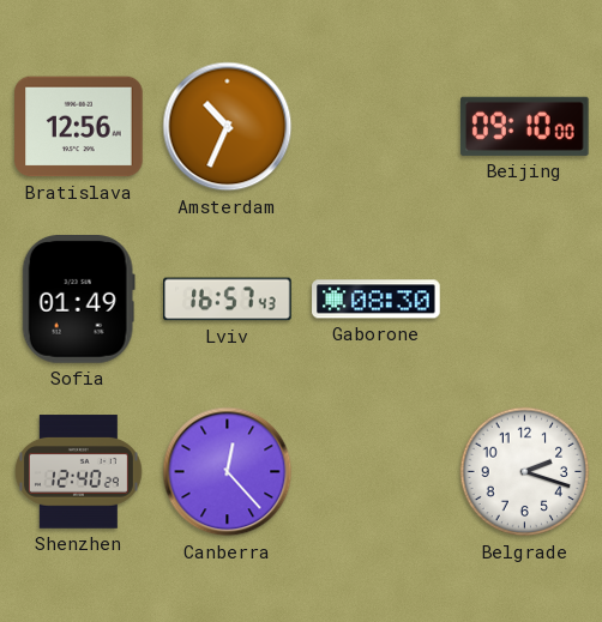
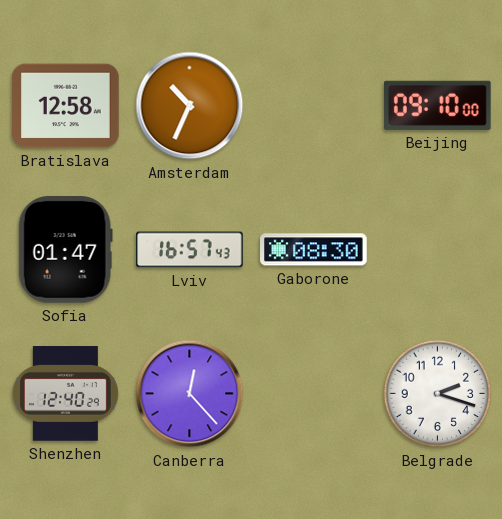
Bratislava: 12:56 -> 12:58
Sofia: 01:49 -> 01:47
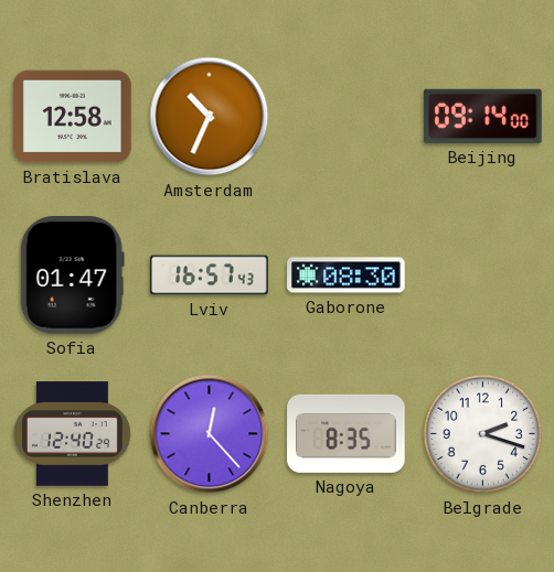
Beijing: 09:10 -> 09:14
Nagoya: none -> 8:35
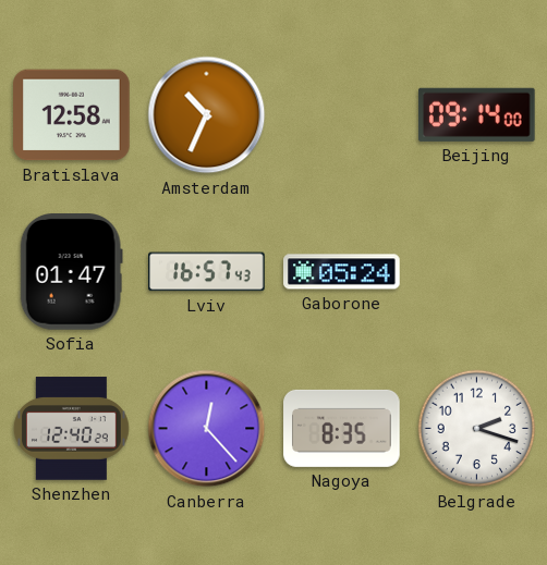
Gaborone: 08:30 -> 05:24
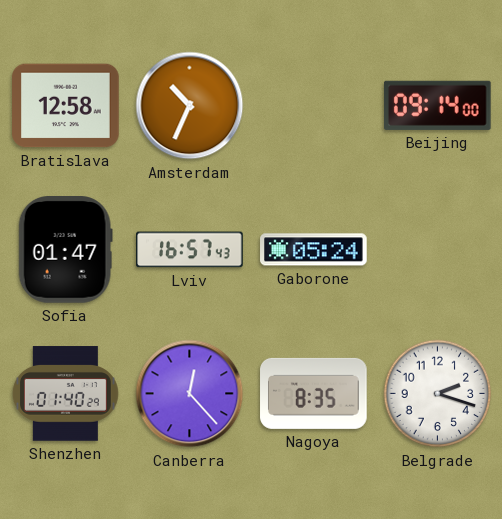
Shenzhen: 12:40 -> 01:40
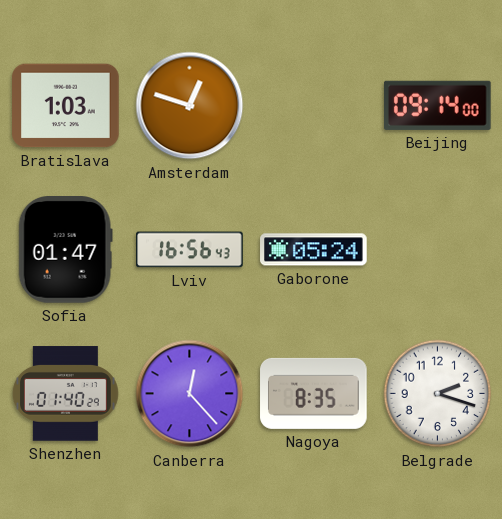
Bratislava: 12:58 -> 1:03
Amsterdam: 10:34 -> 12:48
Lviv: 16:57 -> 16:56
